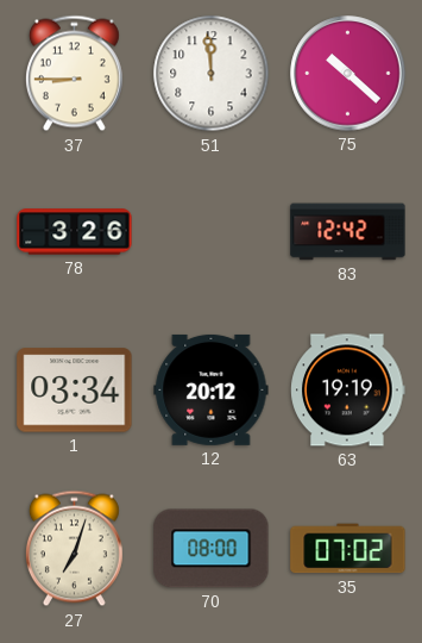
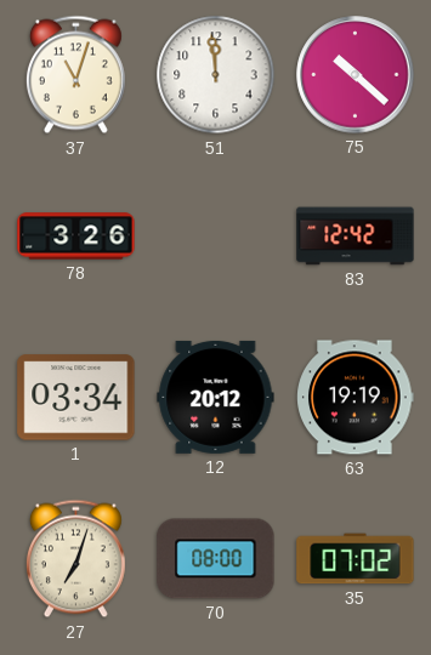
37: 8:45 -> 11:03
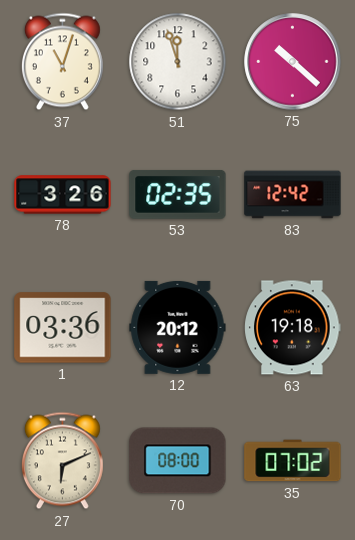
51: 11:59 -> 11:57
53: none -> 02:35
1: 03:34 -> 03:36
63: 19:19 -> 19:18
27: 7:03 -> 6:11
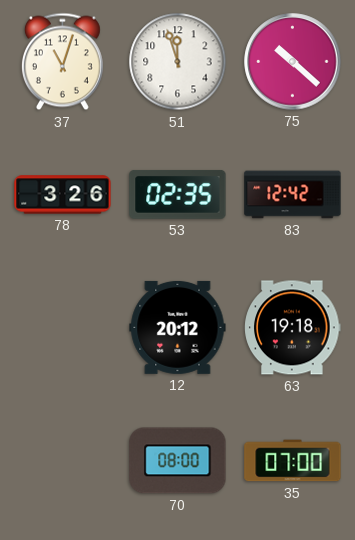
1: 03:36 -> none
27: 6:11 -> none
35: 07:02 -> 07:00
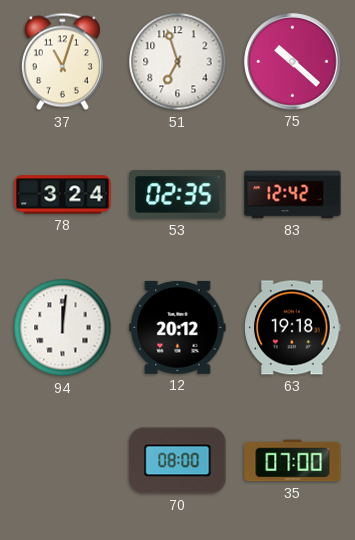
51: 11:57 -> 6:57
78: 3:26 -> 3:24
94: none -> 12:01
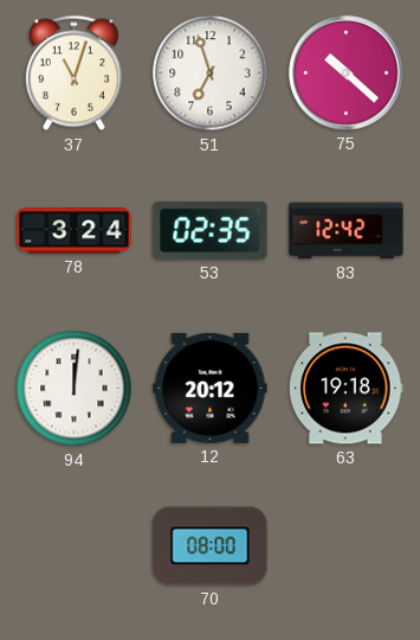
35: 07:00 -> none
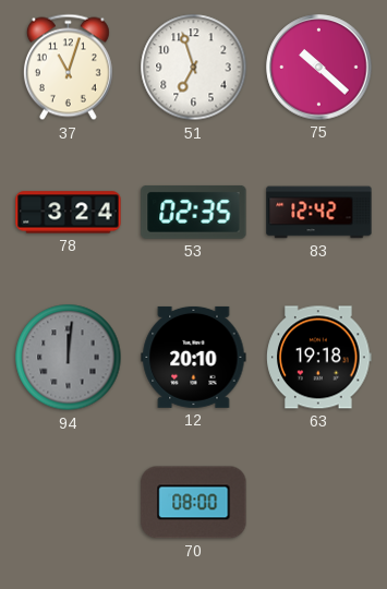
94 dial: white -> grey
12: 20:12 -> 20:10
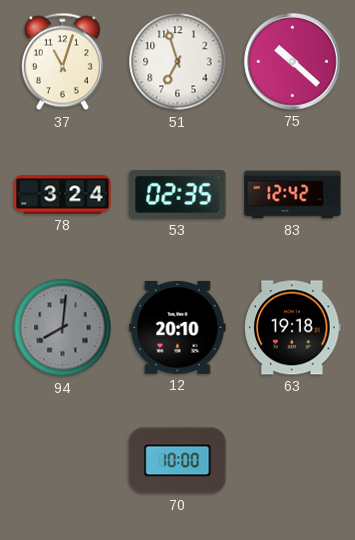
94: 12:01 -> 8:01
70: 08:00 -> 10:00
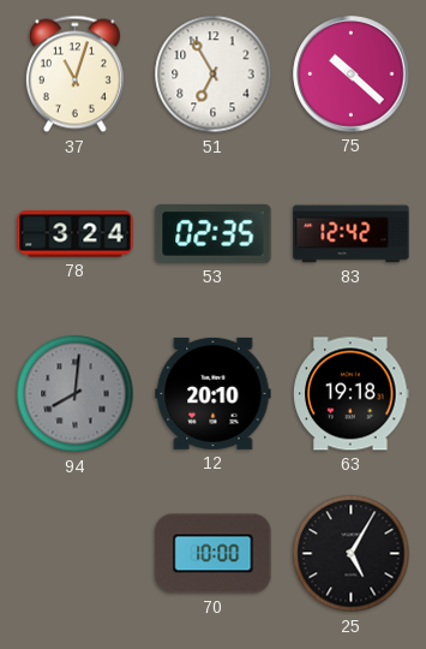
51: 6:57 -> 6:55
25: none -> 5:05
